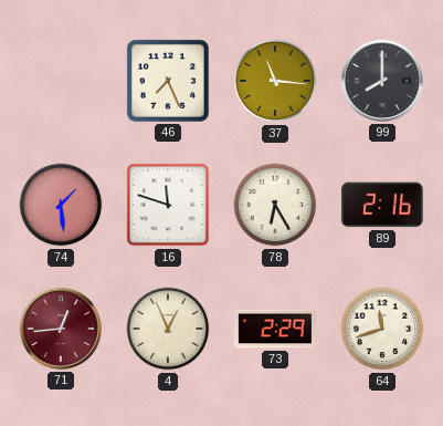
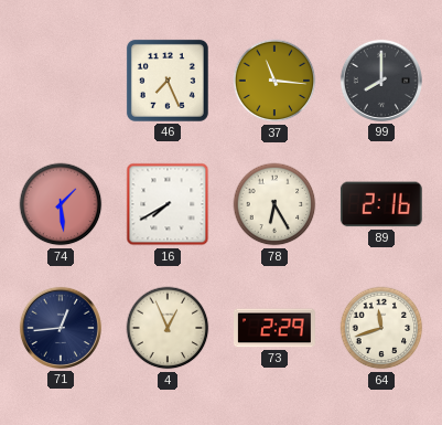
16: 11:48 -> 7:40
71 dial: burgundy -> navy
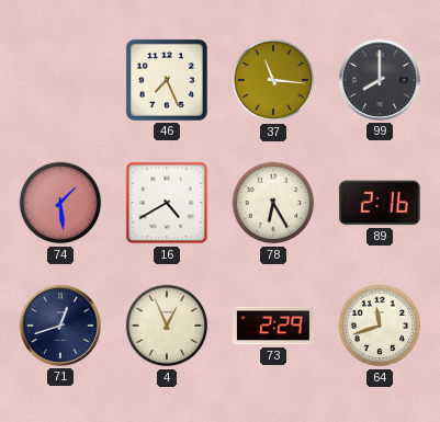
16: 7:40 -> 4:40
71: 12:44 -> 12:42
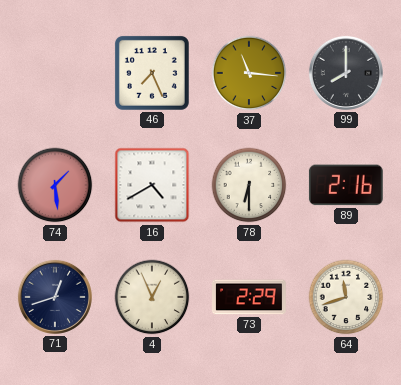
78: 6:25 -> 6:30
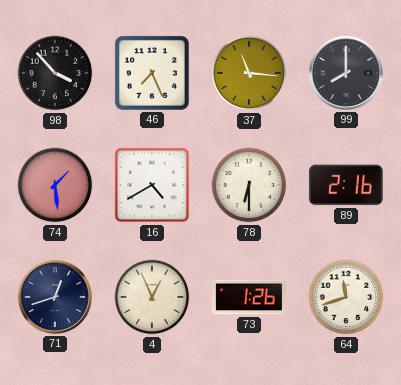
98: none -> 3:53
73: 2:29 -> 1:26
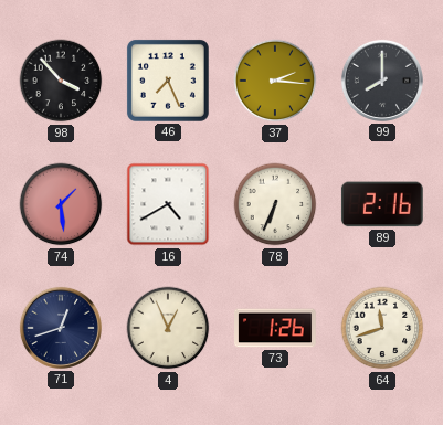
37: 11:16 -> 2:16
78: 6:30 -> 6:34
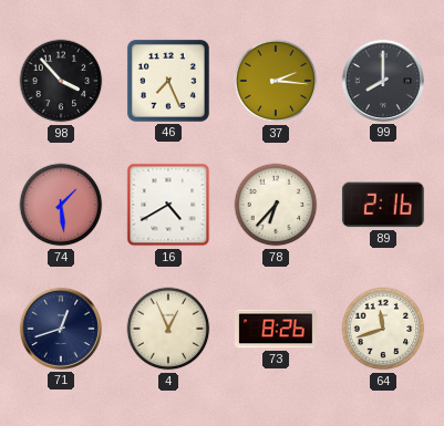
78: 6:34 -> 6:37
73: 1:26 -> 8:26
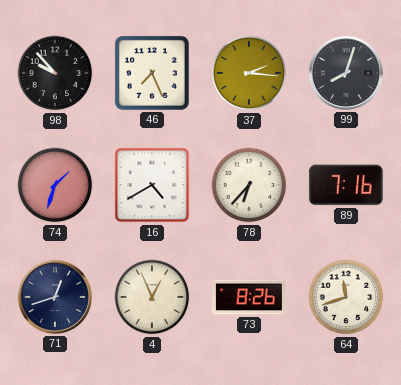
98: 3:53 -> 9:53
99: 8:00 -> 8:03
74: 1:29 -> 1:33
89: 2:16 -> 7:16
